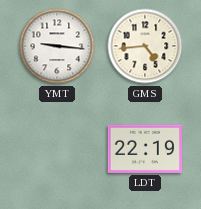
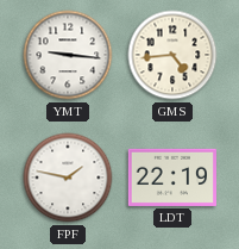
FPF: none -> 1:47
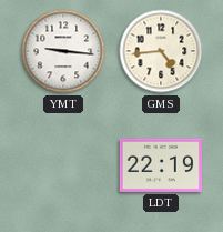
FPF: 1:47 -> none
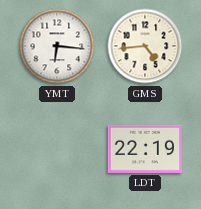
YMT: 9:16 -> 6:16
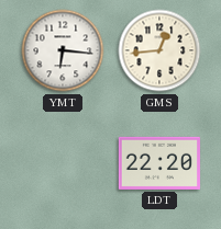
GMS: 4:44 -> 12:44
LDT: 22:19 -> 22:20
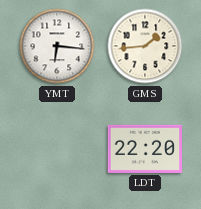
GMS: 12:44 -> 1:44
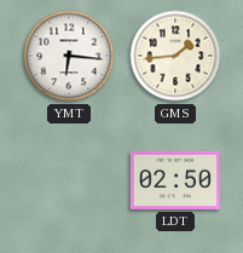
LDT: 22:20 -> 02:50
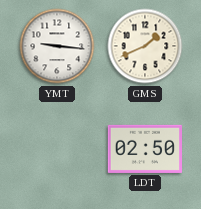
YMT: 6:16 -> 9:16
GMS: 1:44 -> 1:41
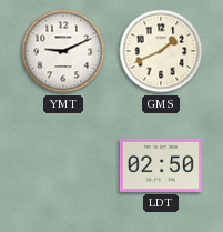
YMT: 9:16 -> 9:11
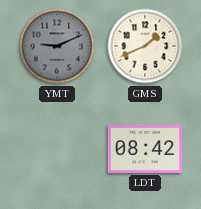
YMT dial: white -> grey
LDT: 02:50 -> 08:42
